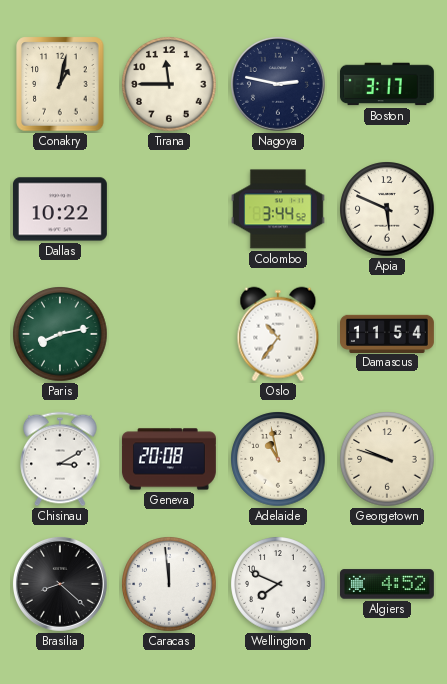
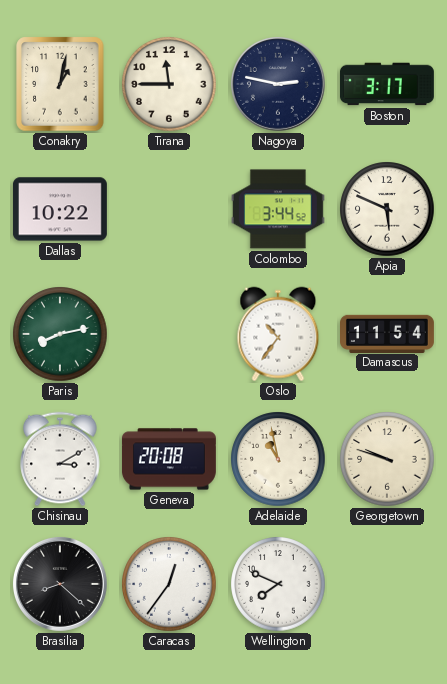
Caracas: 11:59 -> 12:36
Algiers: 4:52 -> none
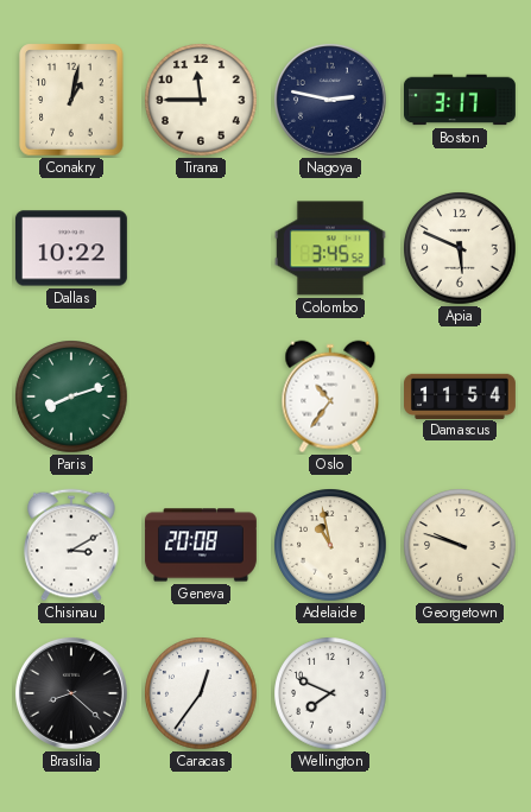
Colombo: 3:44 -> 3:45
Paris: 8:13 -> 8:12
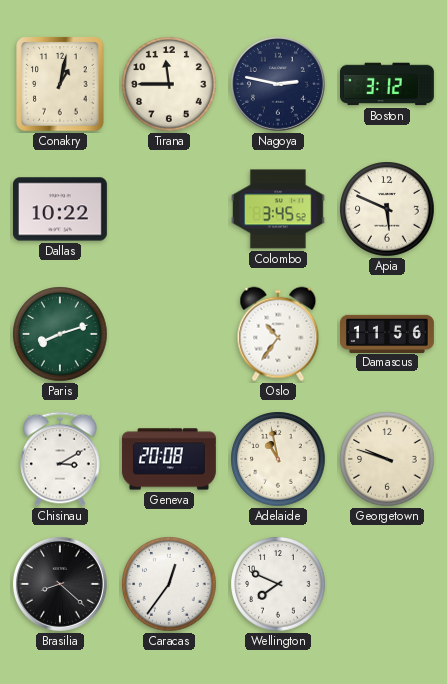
Boston: 3:17 -> 3:12
Damascus: 11:54 -> 11:56
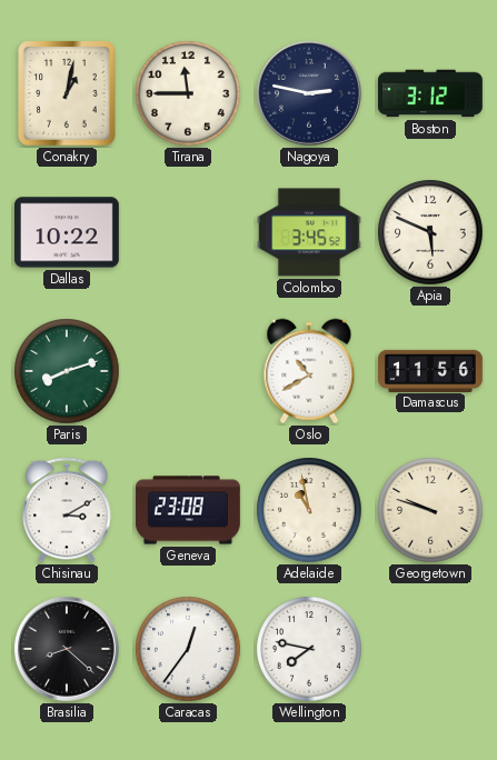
Oslo: 10:36 -> 10:40
Geneva: 20:08 -> 23:08
Wellington: 7:49 -> 7:47
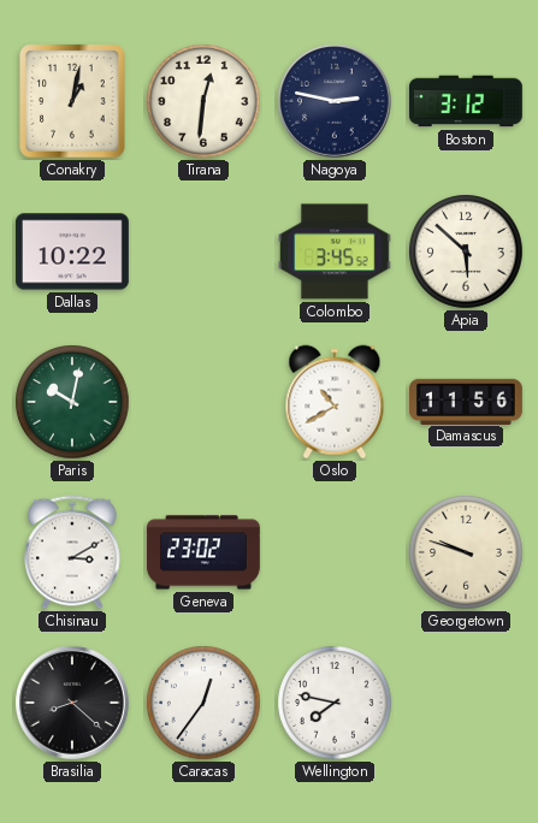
Tirana: 11:45 -> 12:31
Apia: 5:49 -> 5:52
Paris: 8:12 -> 10:02
Geneva: 23:08 -> 23:02
Adelaide: 10:58 -> none
